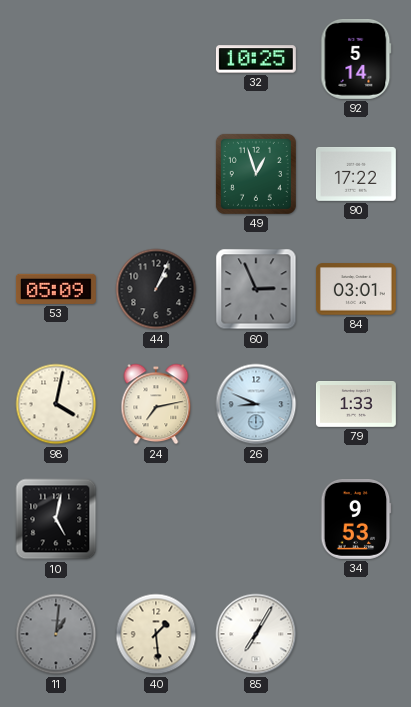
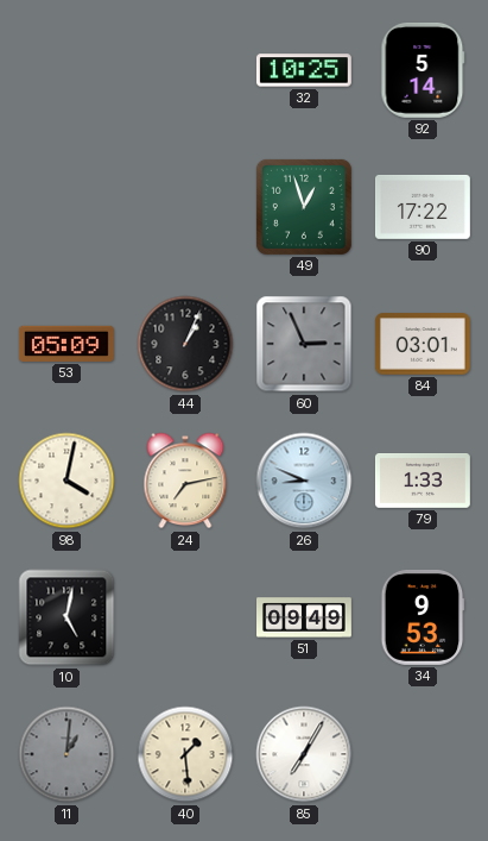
51: none -> 09:49
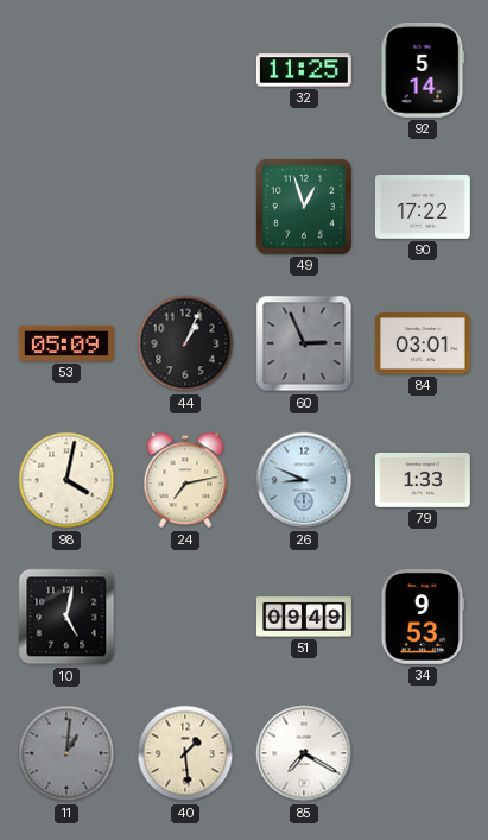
32: 10:25 -> 11:25
85: 7:05 -> 7:20
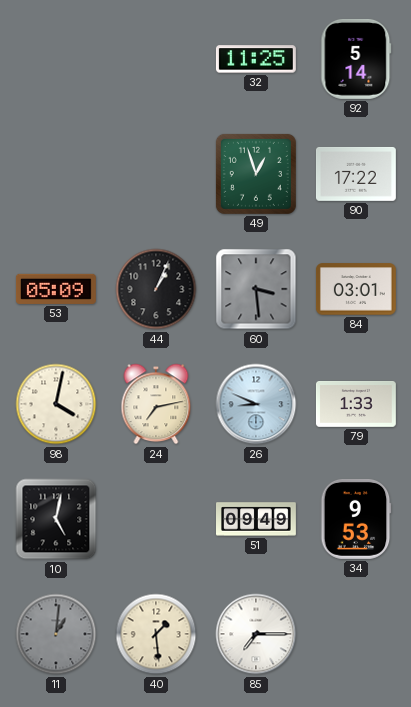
60: 2:56 -> 3:29
85: 7:20 -> 7:15
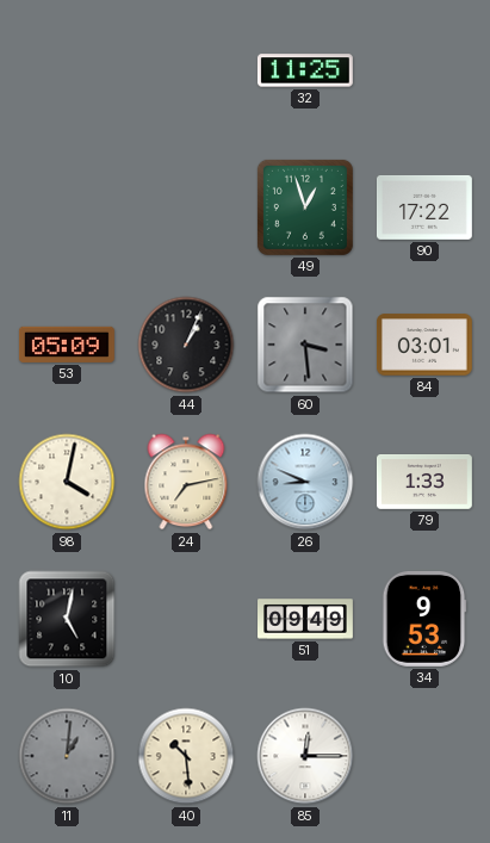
92: 5:14 -> none
40: 1:29 -> 10:29
85: 7:15 -> 12:15
